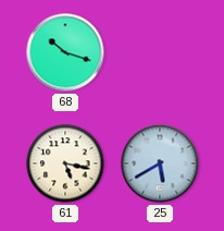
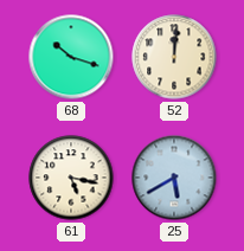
52: none -> 12:01
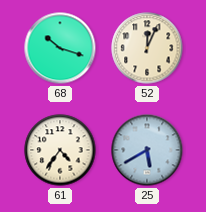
52: 12:01 -> 12:04
61: 5:17 -> 4:36
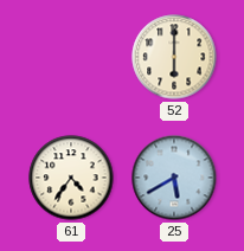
68: 10:18 -> none
52: 12:04 -> 6:00
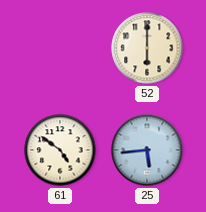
61: 4:36 -> 4:51
25: 5:40 -> 5:44
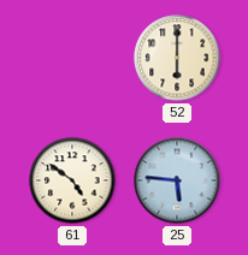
25: 5:44 -> 5:46
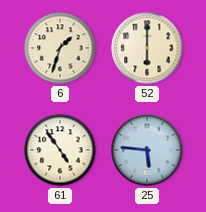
6: none -> 1:33
61: 4:51 -> 4:54
